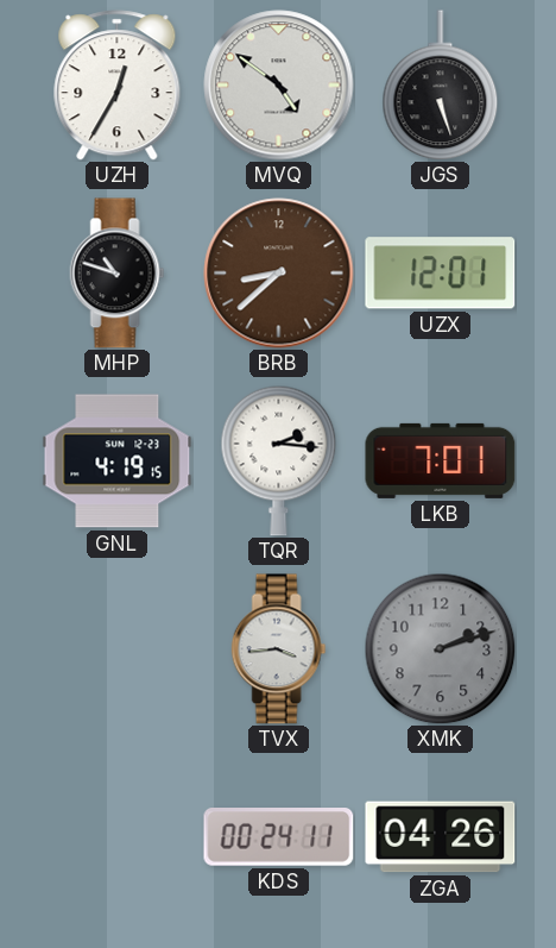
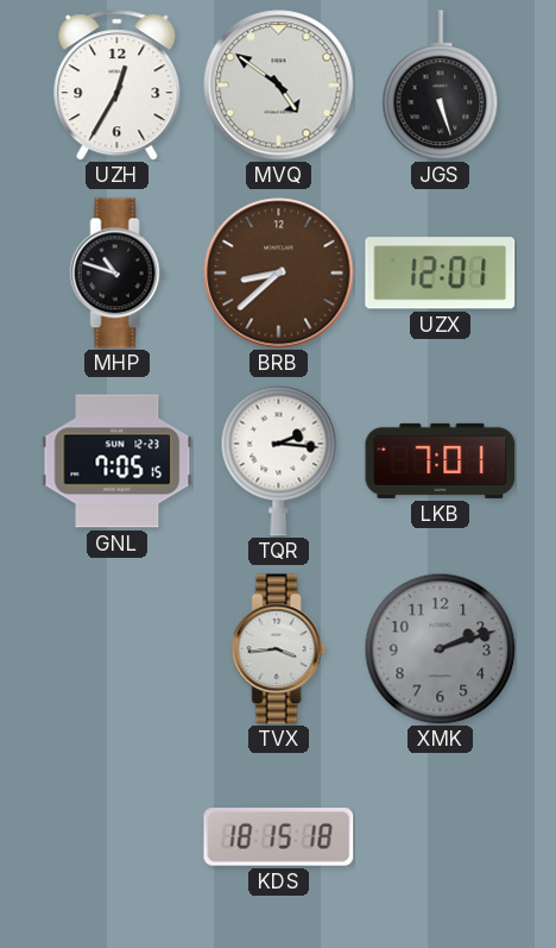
GNL: 4:19 -> 7:05
KDS: 00:24 -> 18:15
ZGA: 04:26 -> none
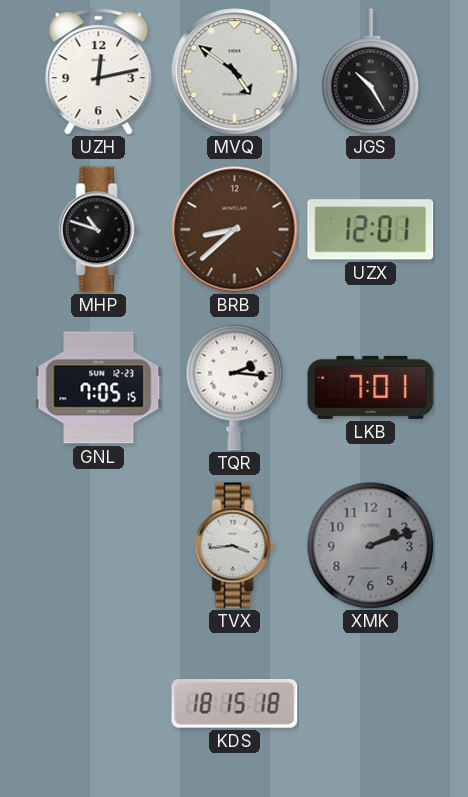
UZH: 12:35 -> 12:13
JGS: 5:27 -> 10:25
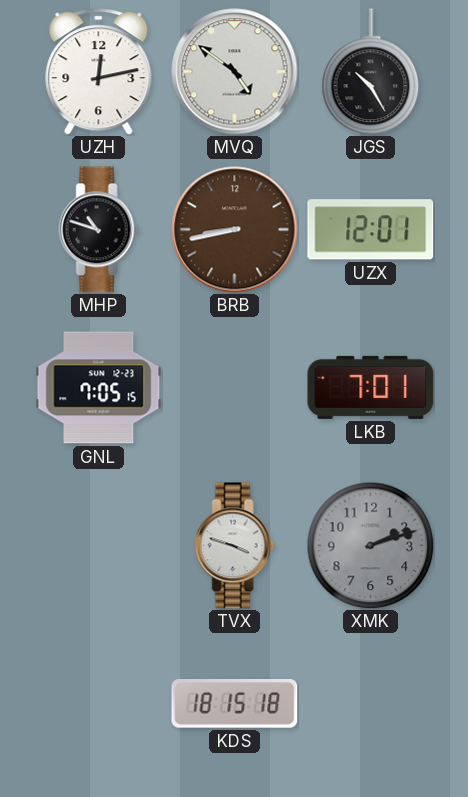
BRB: 8:38 -> 8:43
TQR: 2:16 -> none
TVX: 3:44 -> 3:48
